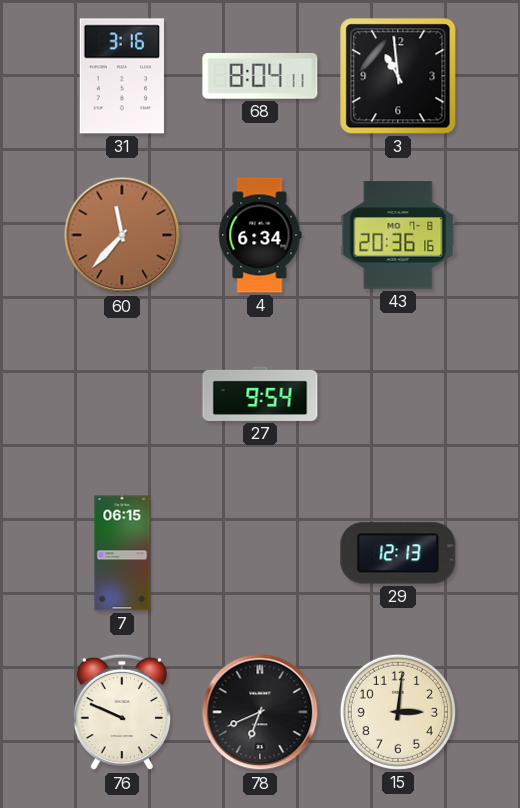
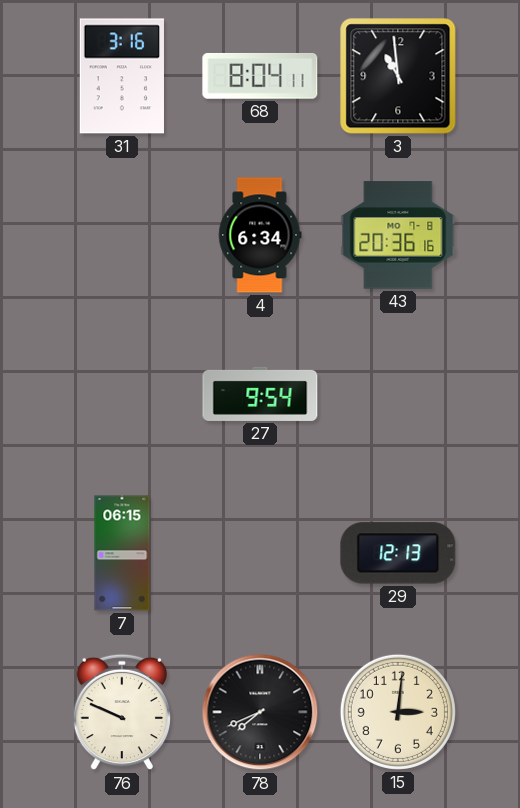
60: 11:37 -> none
78: 6:41 -> 7:41
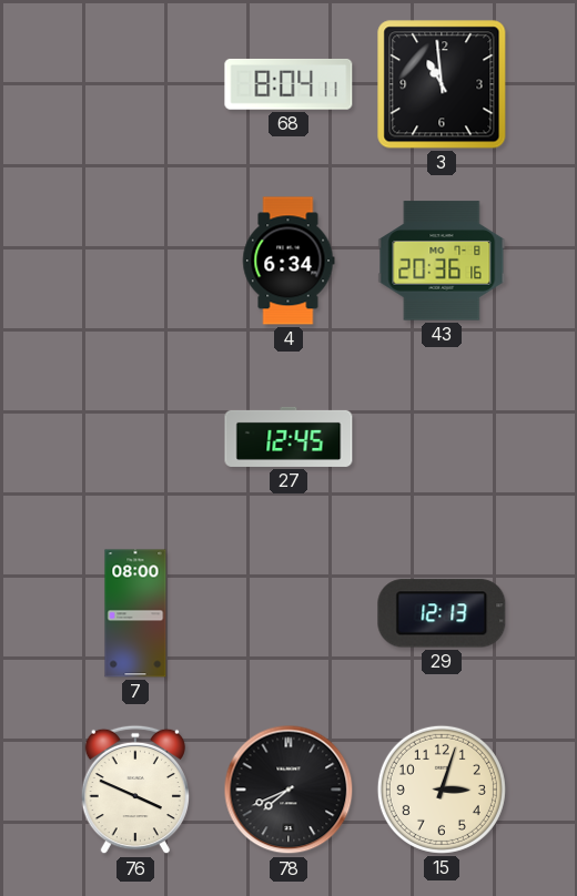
31: 3:16 -> none
27: 9:54 -> 12:45
7: 06:15 -> 08:00
76: 9:49 -> 3:49
15: 3:01 -> 3:03
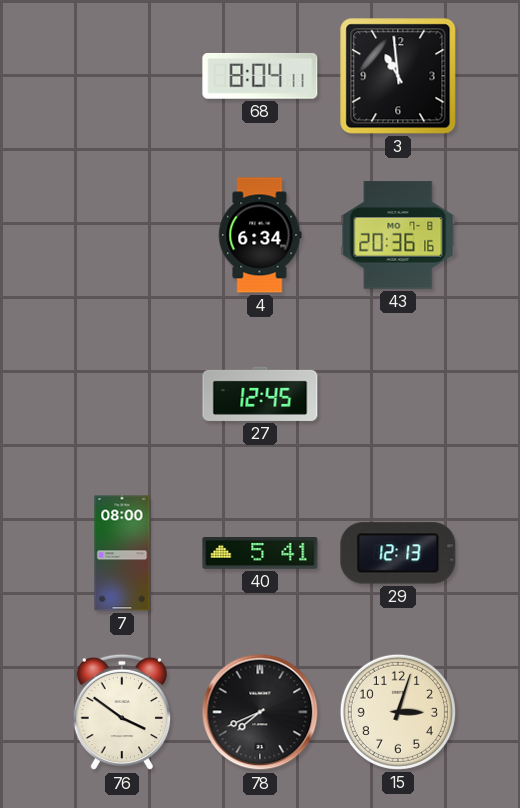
40: none -> 5:41
76: 3:49 -> 3:51
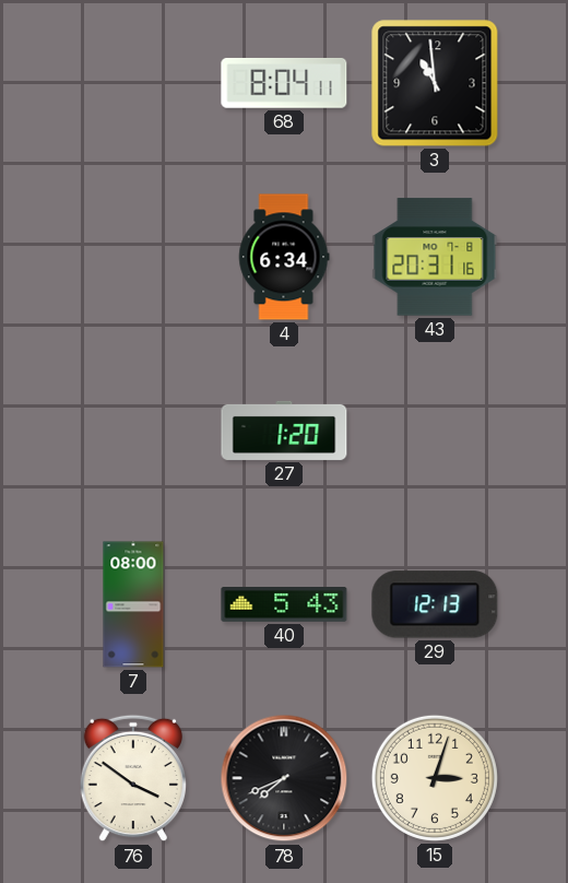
43: 20:36 -> 20:31
27: 12:45 -> 1:20
40: 5:41 -> 5:43
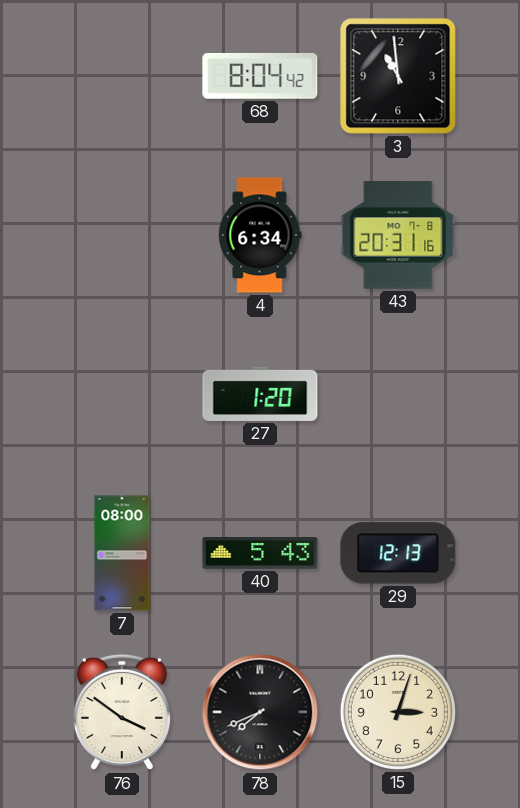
68: 8:04:11 -> 8:04:42
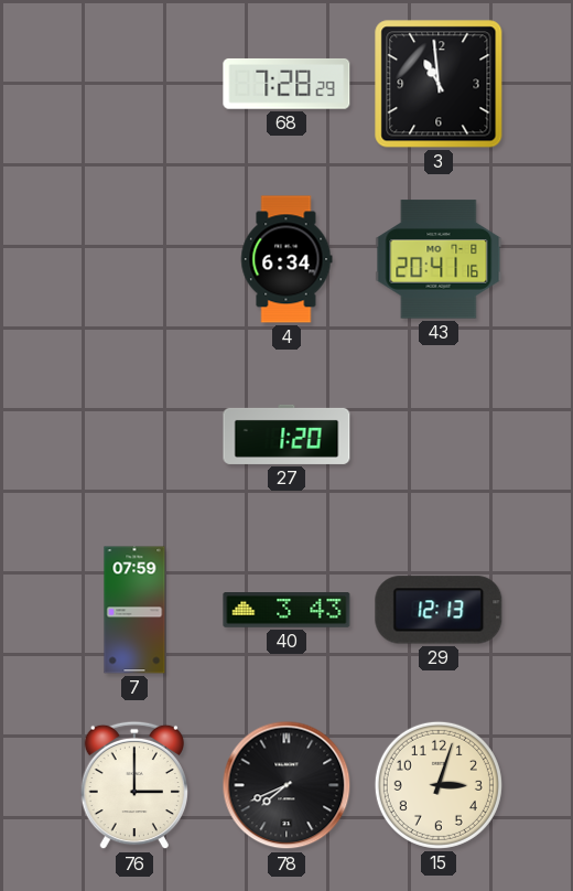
68: 8:04 -> 7:28
43: 20:31 -> 20:41
7: 08:00 -> 07:59
40: 5:43 -> 3:43
76: 3:51 -> 3:00
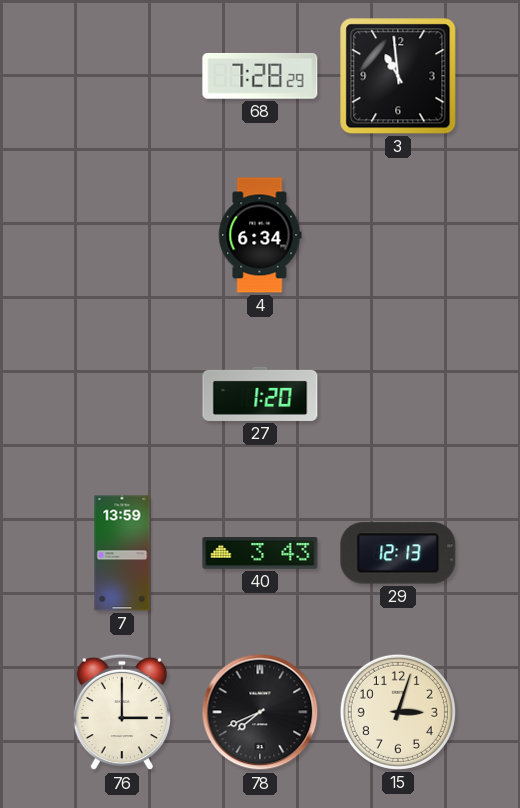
43: 20:41 -> none
7: 07:59 -> 13:59
